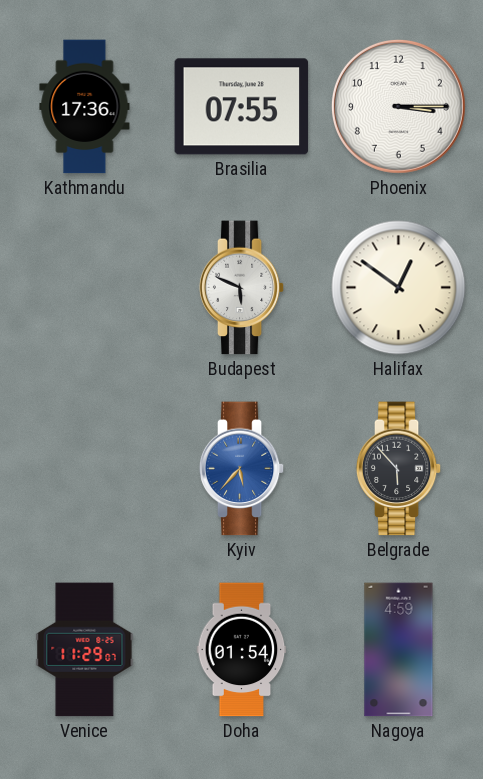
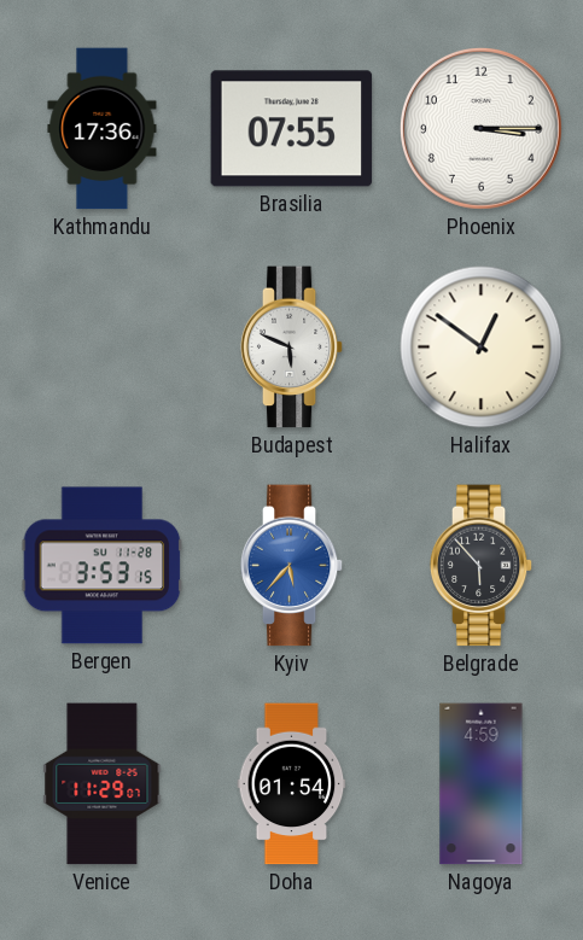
Bergen: none -> 3:53
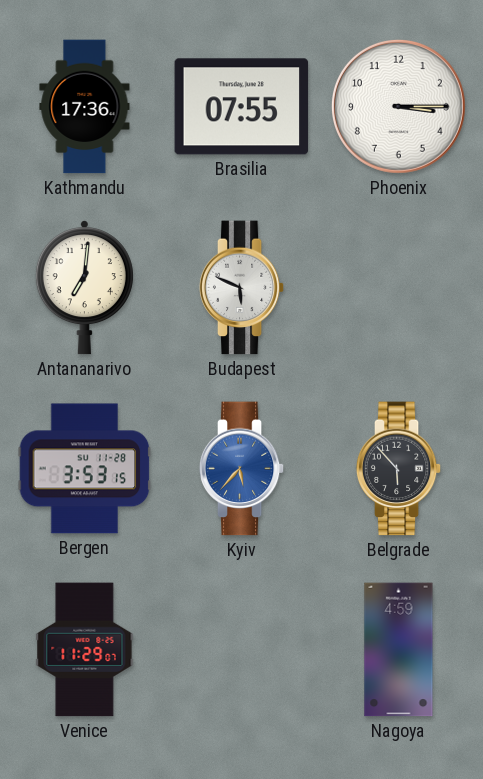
Antananarivo: none -> 7:01
Halifax: 12:51 -> none
Doha: 01:54 -> none
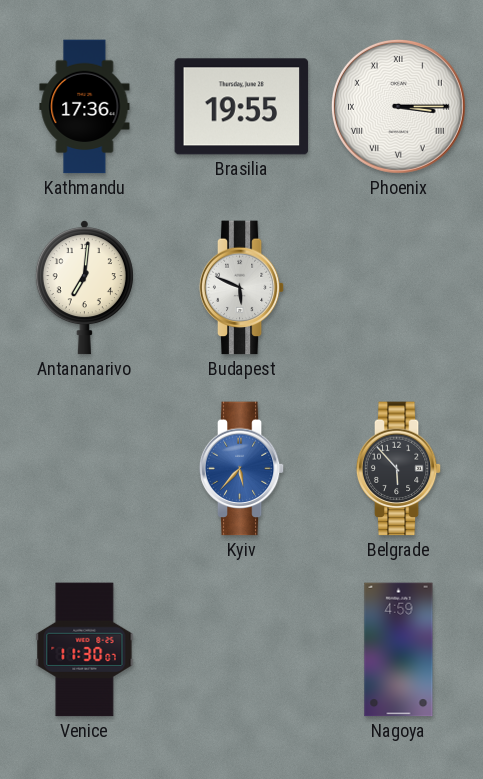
Brasilia: 07:55 -> 19:55
Phoenix numerals: Arabic -> Roman
Bergen: 3:53 -> none
Venice: 11:29 -> 11:30
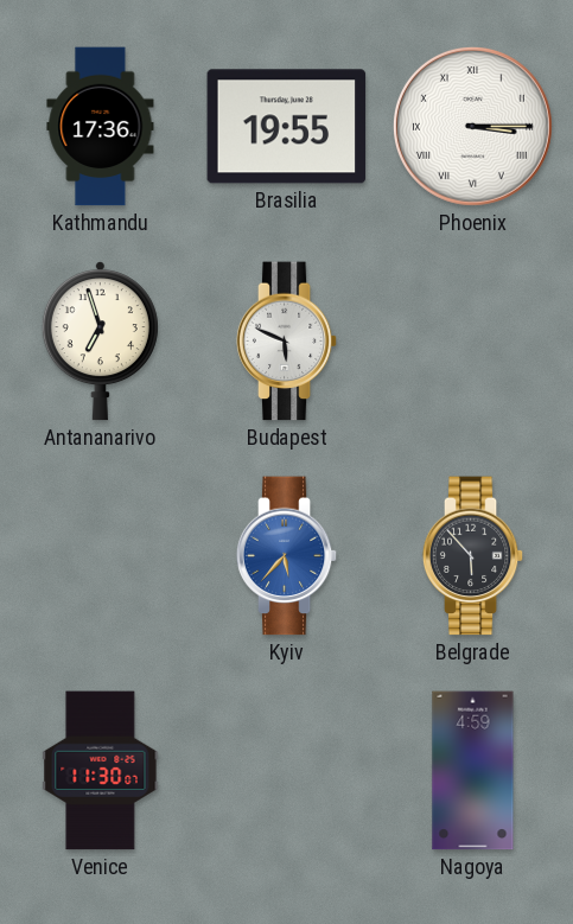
Antananarivo: 7:01 -> 6:57
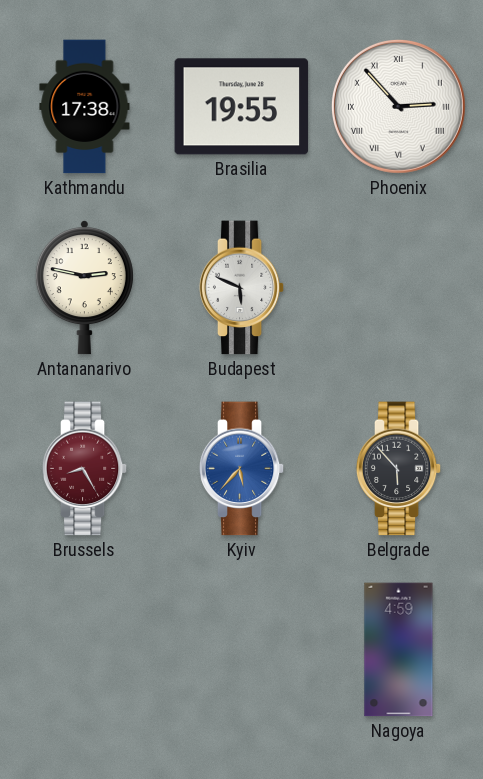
Kathmandu: 17:36 -> 17:38
Phoenix: 3:15 -> 2:53
Antananarivo: 6:57 -> 2:47
Brussels: none -> 8:25
Venice: 11:30 -> none
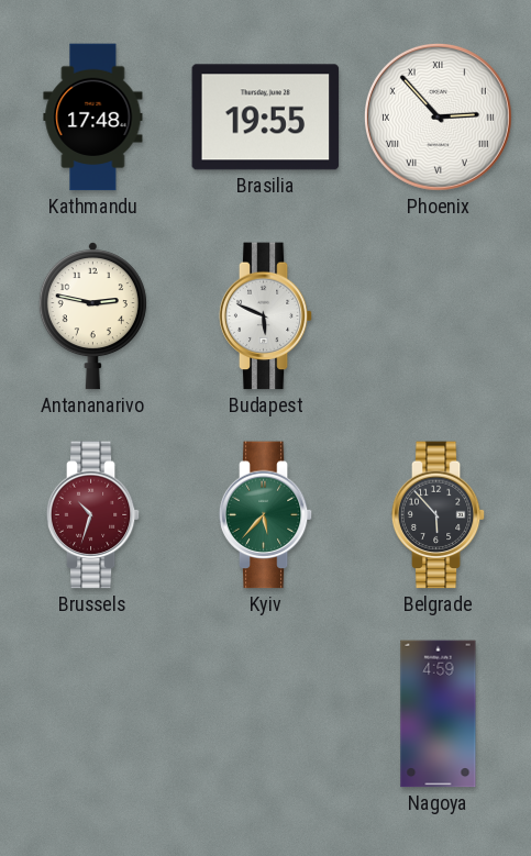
Kathmandu: 17:38 -> 17:48
Brussels: 8:25 -> 10:33
Kyiv dial: blue -> green
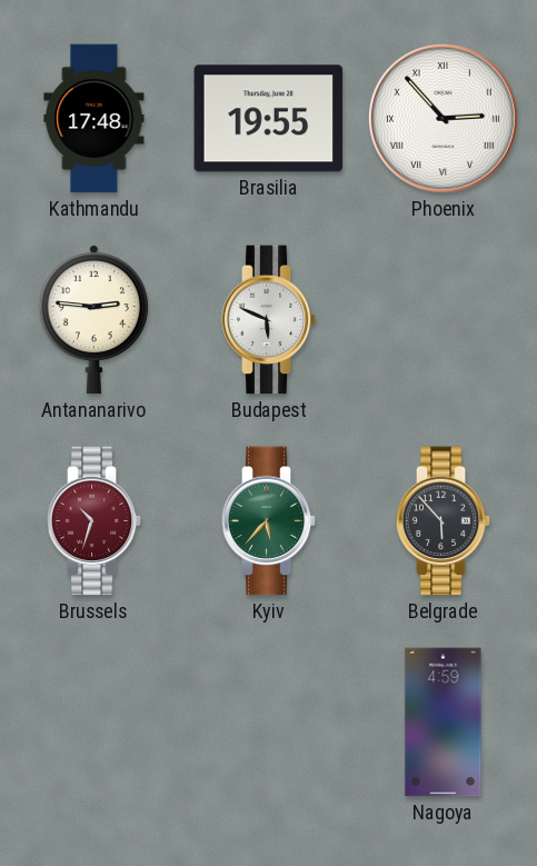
Antananarivo: 2:47 -> 2:46
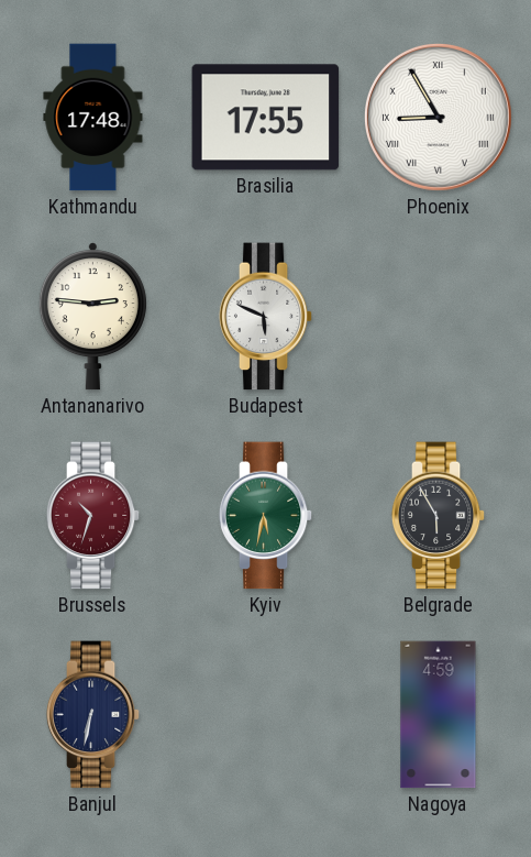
Brasilia: 19:55 -> 17:55
Phoenix: 2:53 -> 8:55
Kyiv: 5:37 -> 5:32
Belgrade: 5:53 -> 5:55
Banjul: none -> 6:32
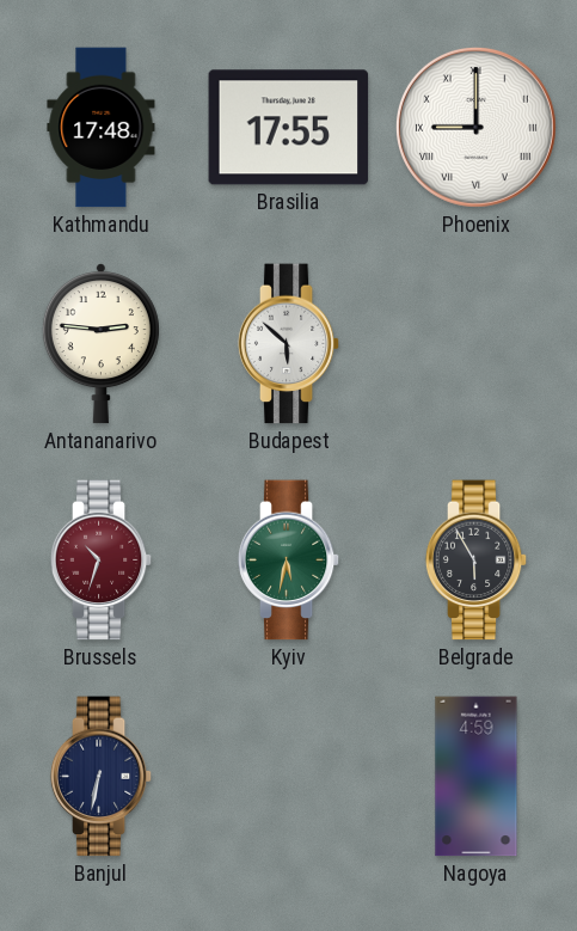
Phoenix: 8:55 -> 9:00
Budapest: 5:49 -> 5:52
